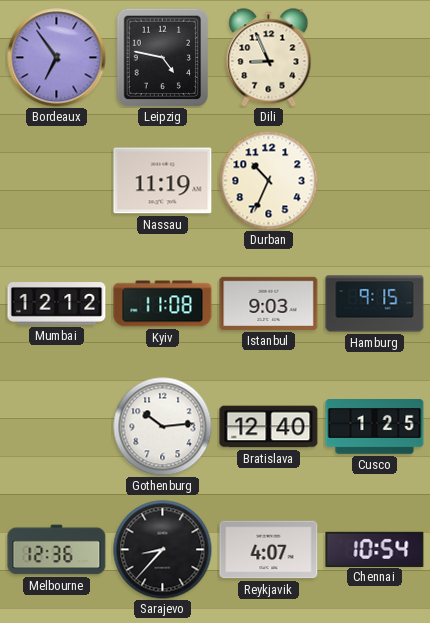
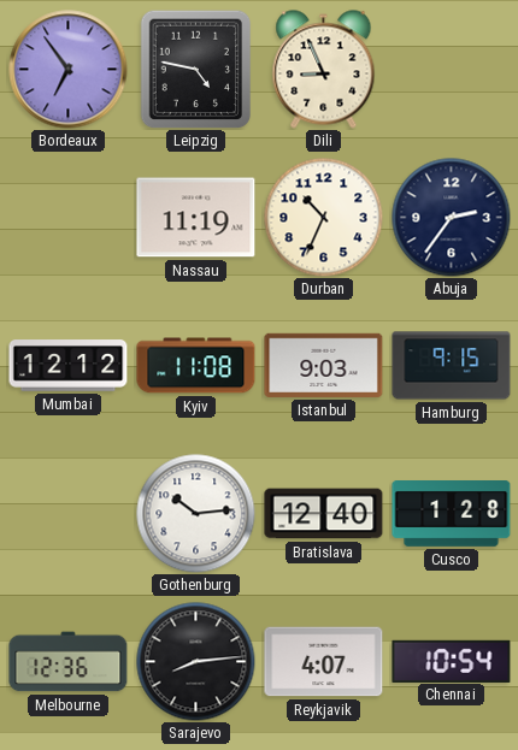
Abuja: none -> 2:36
Cusco: 1:25 -> 1:28
Sarajevo: 8:37 -> 8:14
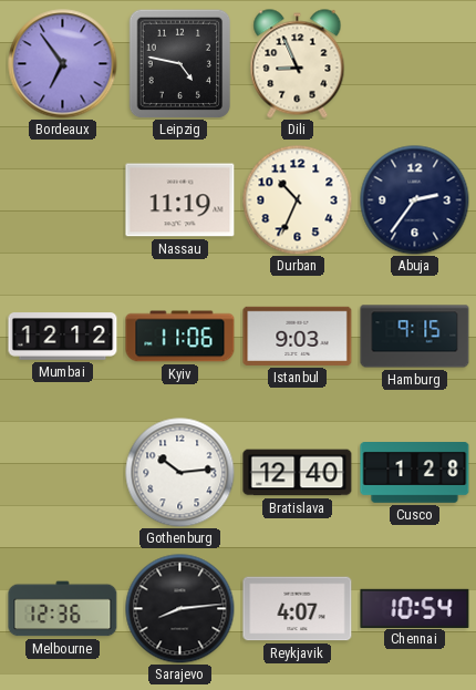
Kyiv: 11:08 -> 11:06
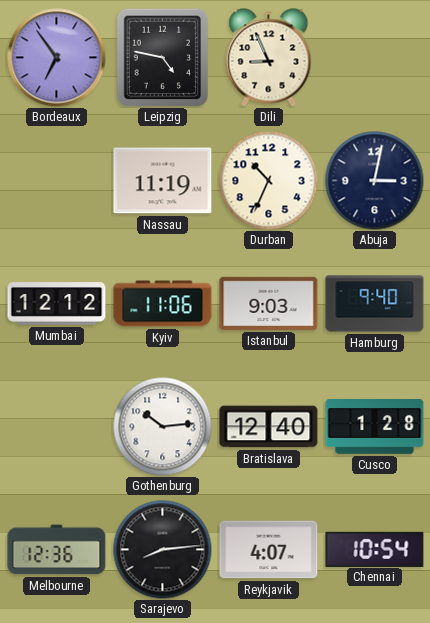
Abuja: 2:36 -> 3:02
Hamburg: 9:15 -> 9:40
